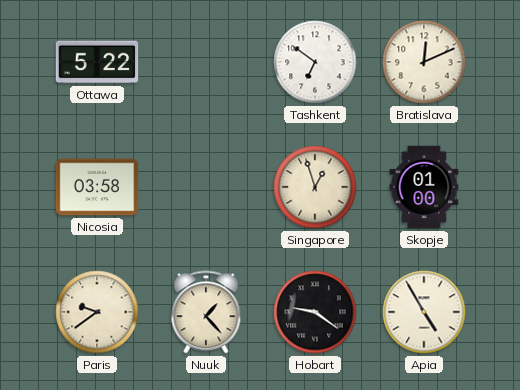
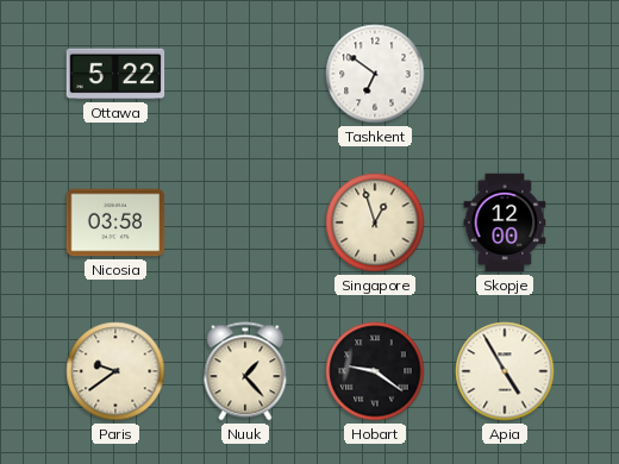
Bratislava: 12:11 -> none
Skopje: 01:00 -> 12:00
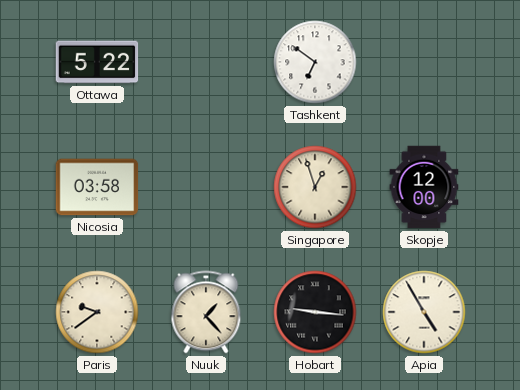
Hobart: 9:21 -> 9:16
